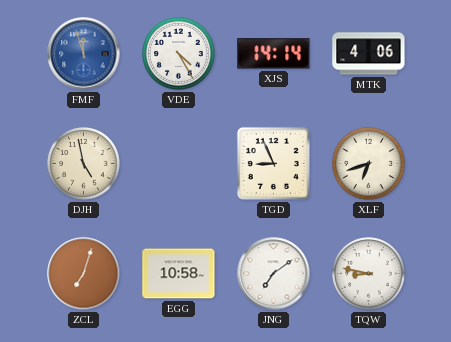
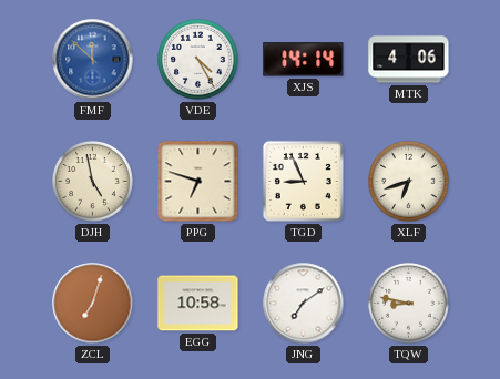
FMF: 11:57 -> 11:52
PPG: none -> 6:48
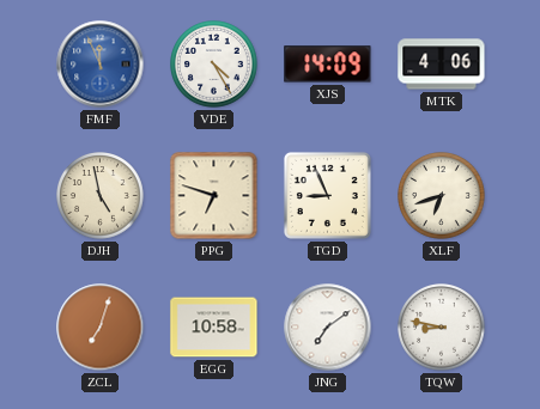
FMF: 11:52 -> 11:56
XJS: 14:14 -> 14:09
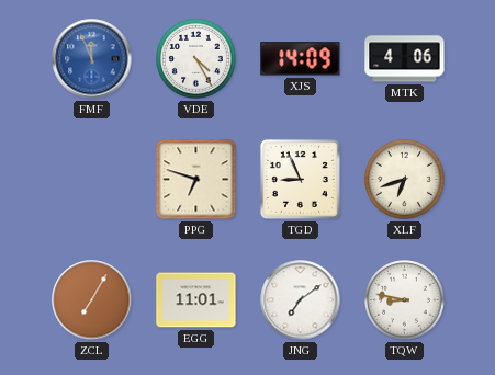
DJH: 4:58 -> none
ZCL: 7:03 -> 7:05
EGG: 10:58 -> 11:01
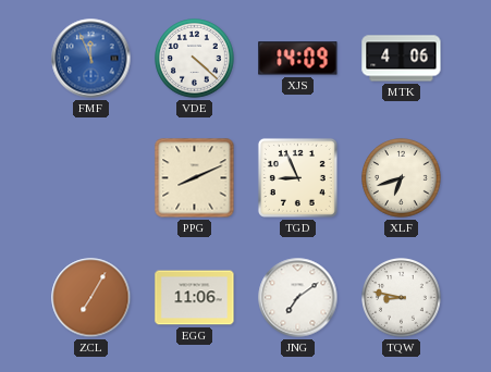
VDE: 4:25 -> 4:22
PPG: 6:48 -> 8:11
EGG: 11:01 -> 11:06
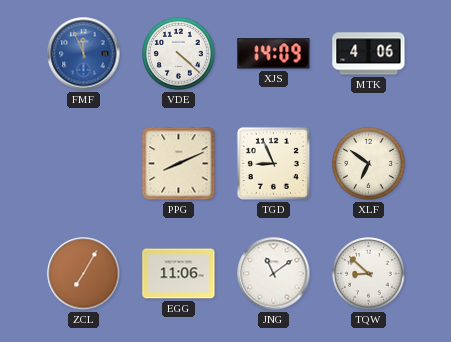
XLF: 6:42 -> 6:51
JNG: 7:09 -> 11:09
TQW: 8:47 -> 8:52
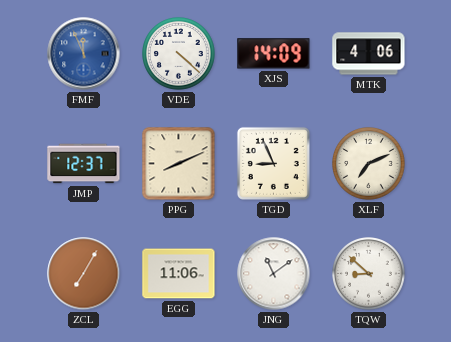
JMP: none -> 12:37
XLF: 6:51 -> 7:11
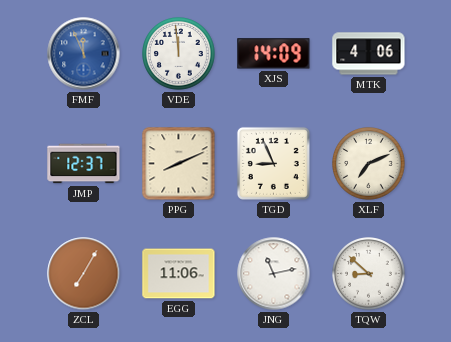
VDE: 4:22 -> 11:59
JNG: 11:09 -> 11:13
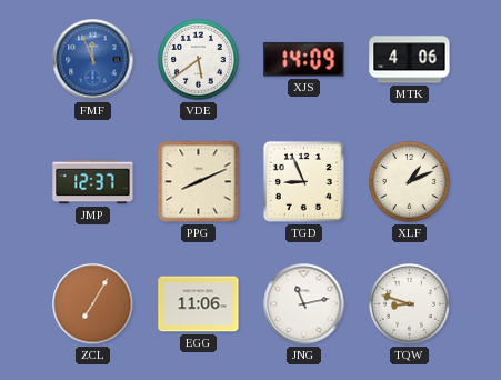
VDE: 11:59 -> 5:39
XLF: 7:11 -> 1:11
TQW: 8:52 -> 8:48
